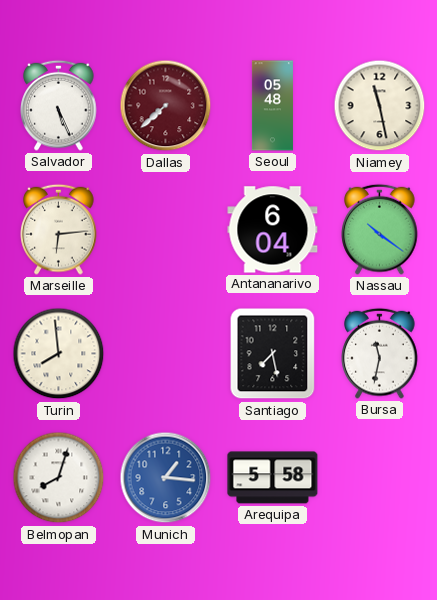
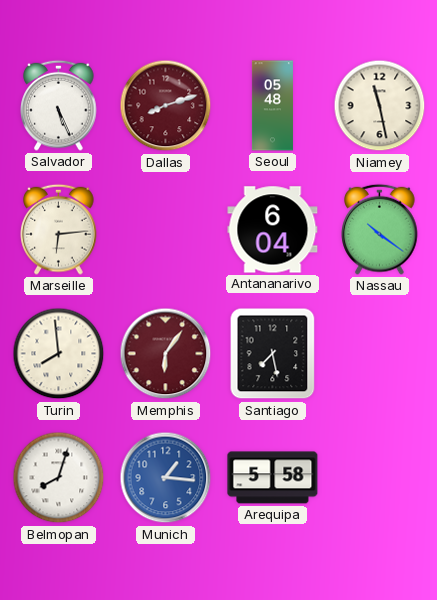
Dallas: 7:38 -> 8:12
Memphis: none -> 6:06
Bursa: 11:32 -> none
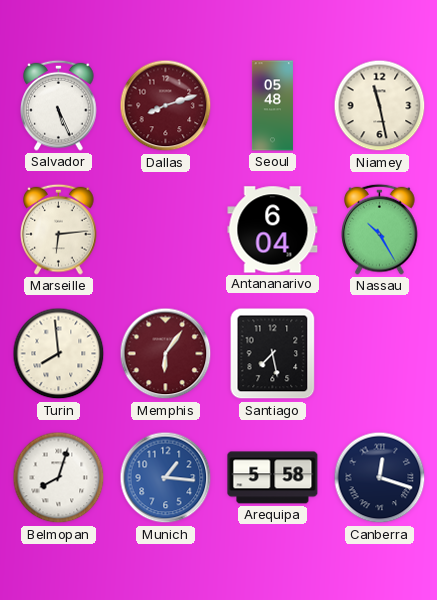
Nassau: 10:21 -> 10:25
Canberra: none -> 12:18
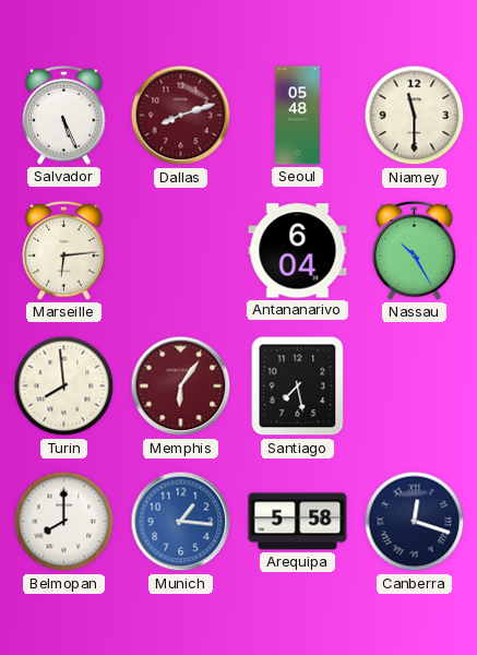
Niamey: 11:28 -> 11:30
Belmopan: 8:03 -> 8:00
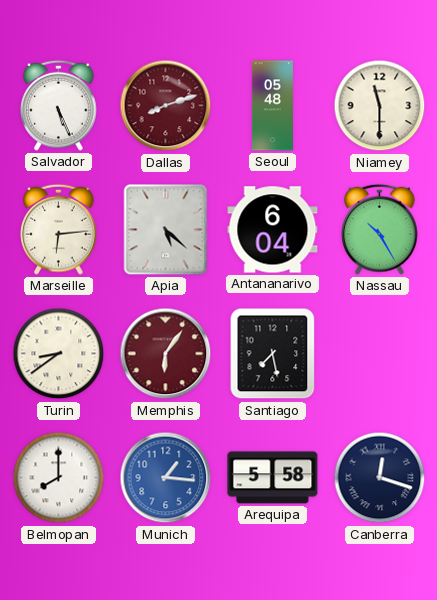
Apia: none -> 5:22
Turin: 7:59 -> 8:39
